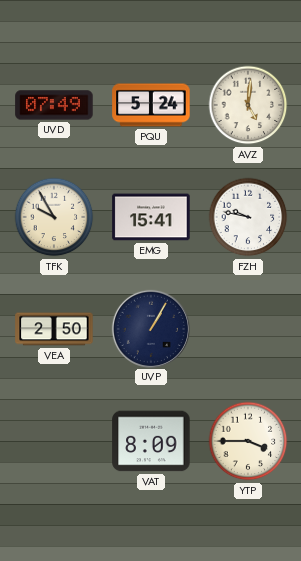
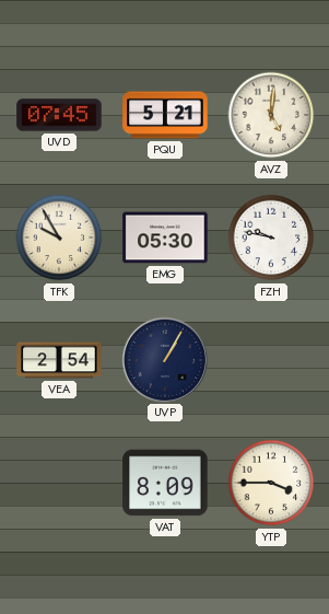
UVD: 07:49 -> 07:45
PQU: 5:24 -> 5:21
EMG: 15:41 -> 05:30
VEA: 2:50 -> 2:54
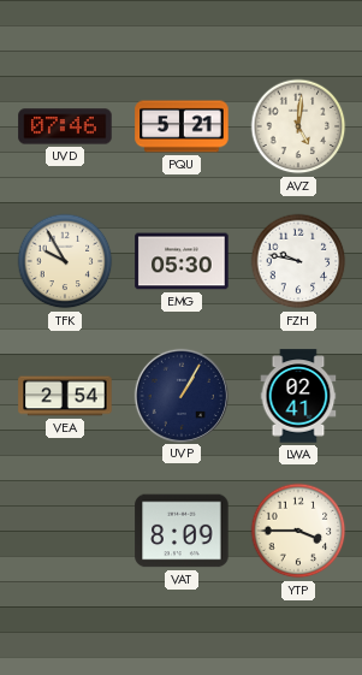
UVD: 07:45 -> 07:46
LWA: none -> 02:41
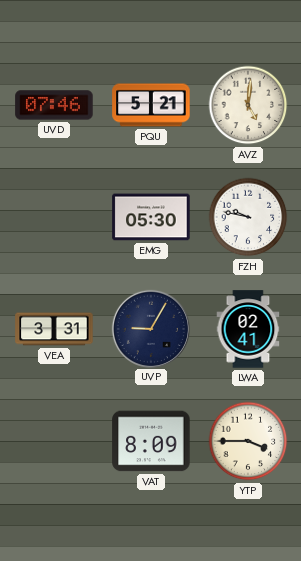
TFK: 9:55 -> none
VEA: 2:54 -> 3:31
UVP: 1:05 -> 9:05
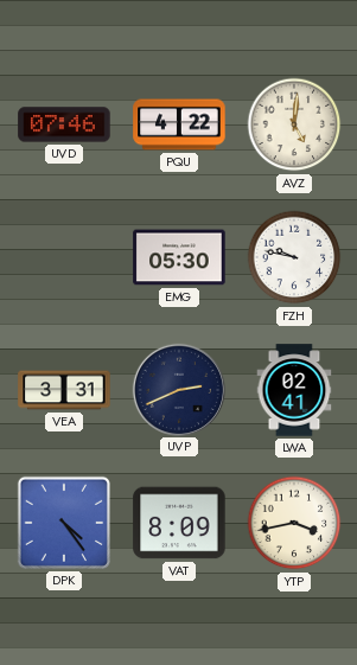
PQU: 5:21 -> 4:22
UVP: 9:05 -> 2:41
DPK: none -> 4:24
YTP: 3:45 -> 3:43
